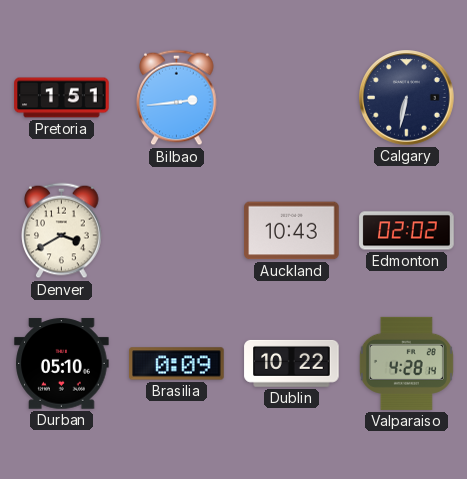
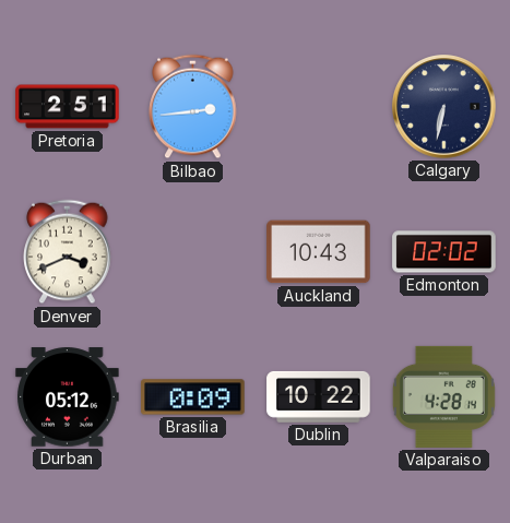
Pretoria: 1:51 -> 2:51
Denver: 3:40 -> 3:41
Durban: 05:10 -> 05:12
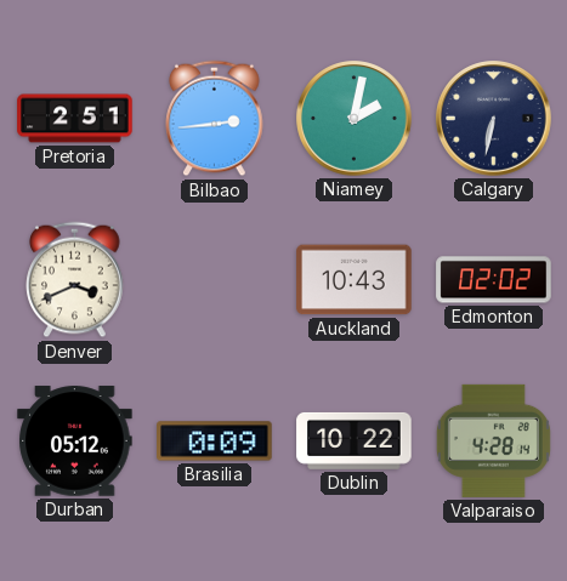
Niamey: none -> 2:02
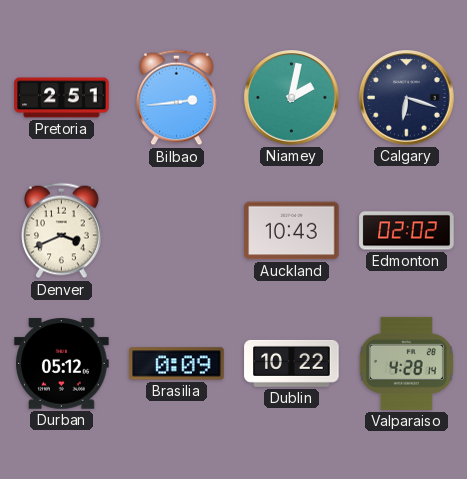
Calgary: 6:32 -> 6:18
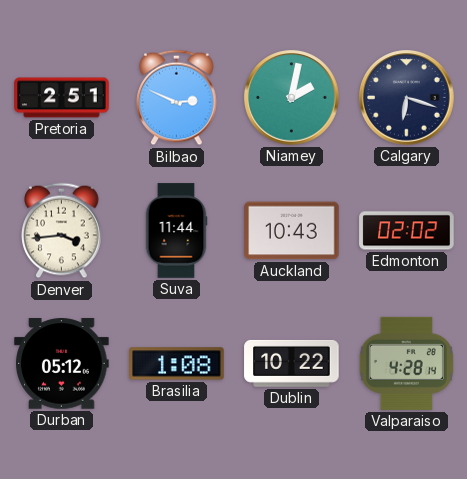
Bilbao: 2:44 -> 2:49
Denver: 3:41 -> 3:44
Suva: none -> 11:44
Brasilia: 0:09 -> 1:08
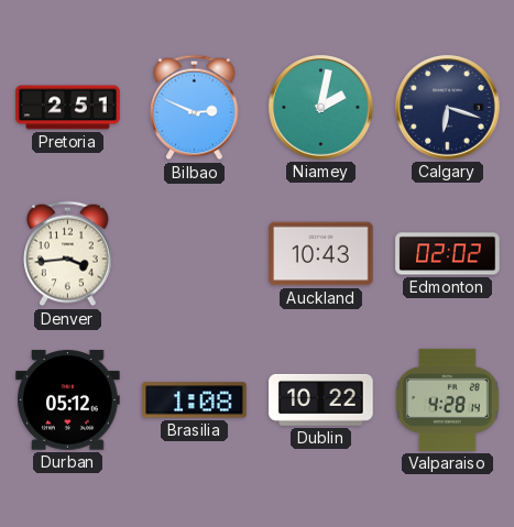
Suva: 11:44 -> none
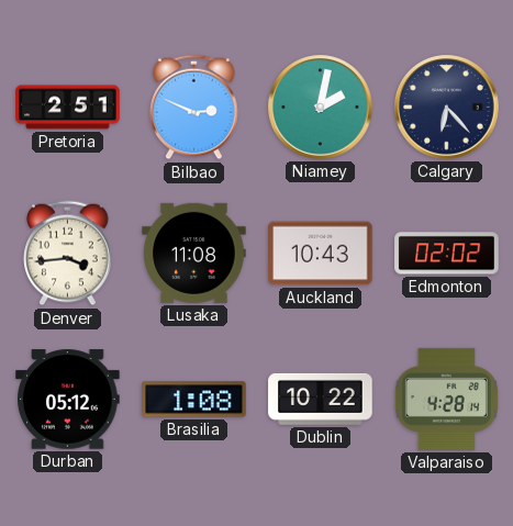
Calgary: 6:18 -> 6:23
Lusaka: none -> 11:08
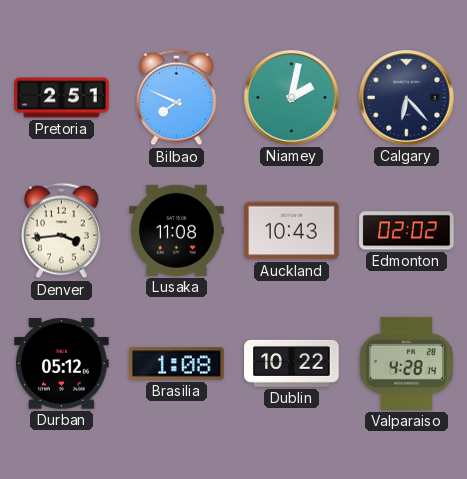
Bilbao: 2:49 -> 7:49
